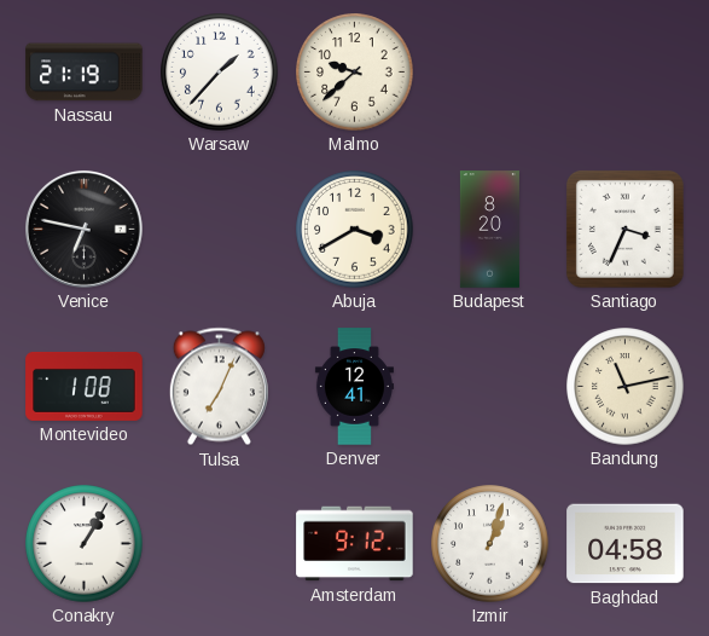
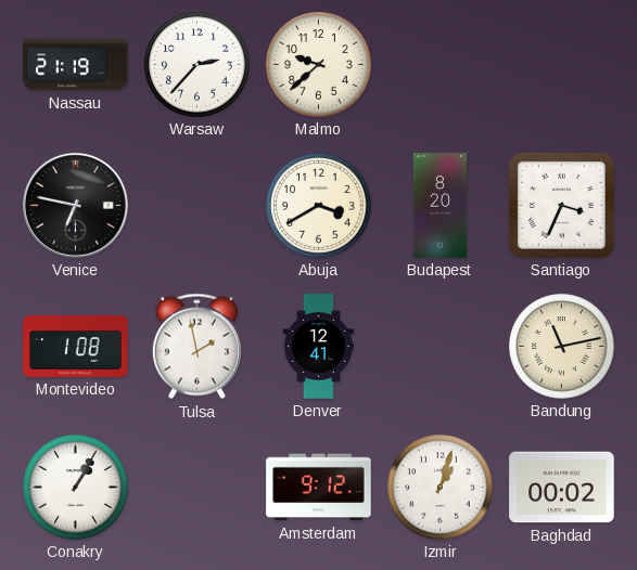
Warsaw: 1:37 -> 2:37
Tulsa: 7:04 -> 1:58
Baghdad: 04:58 -> 00:02
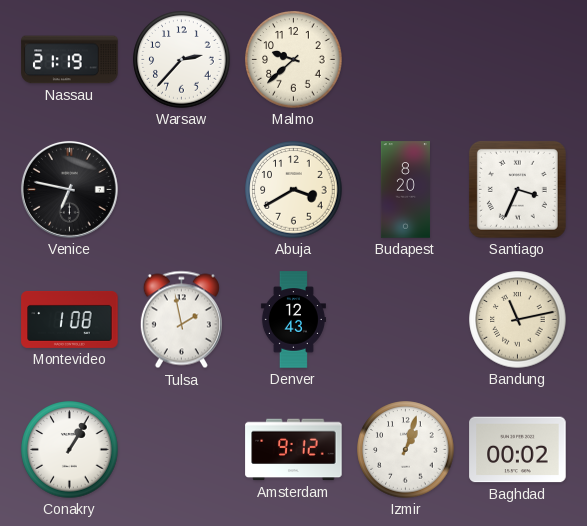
Denver: 12:41 -> 12:43
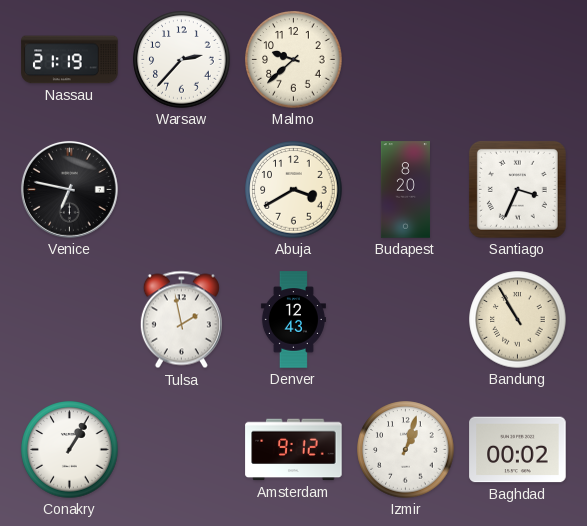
Montevideo: 1:08 -> none
Bandung: 11:13 -> 10:55
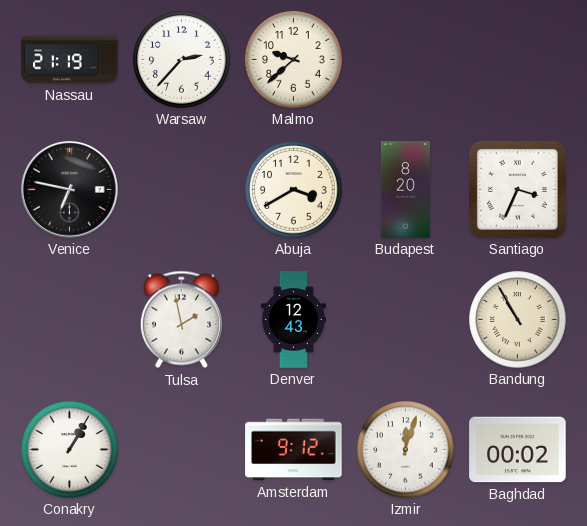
Izmir: 1:03 -> 12:03
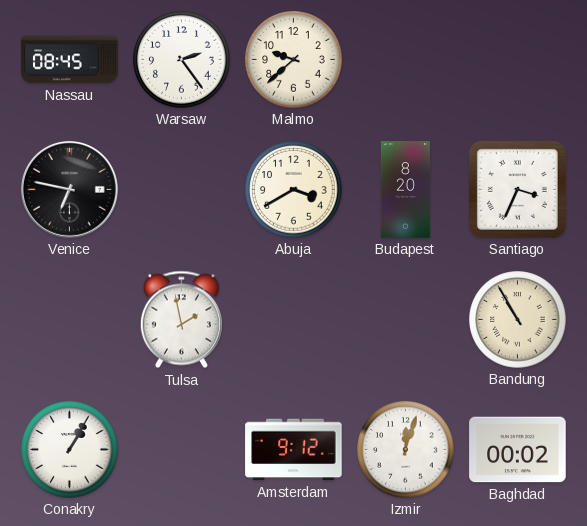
Nassau: 21:19 -> 08:45
Warsaw: 2:37 -> 2:24
Denver: 12:43 -> none
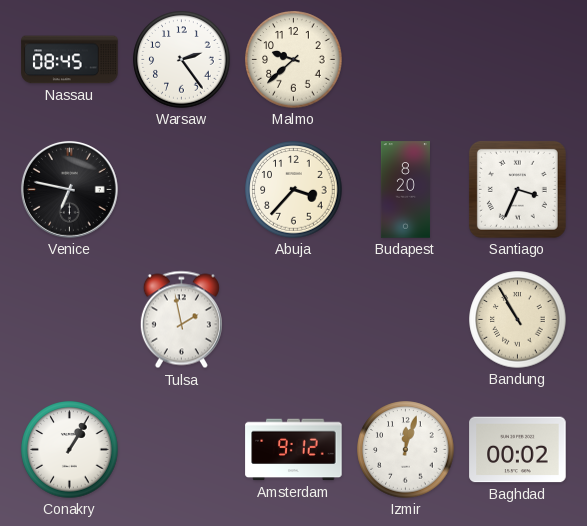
Abuja: 3:40 -> 3:37
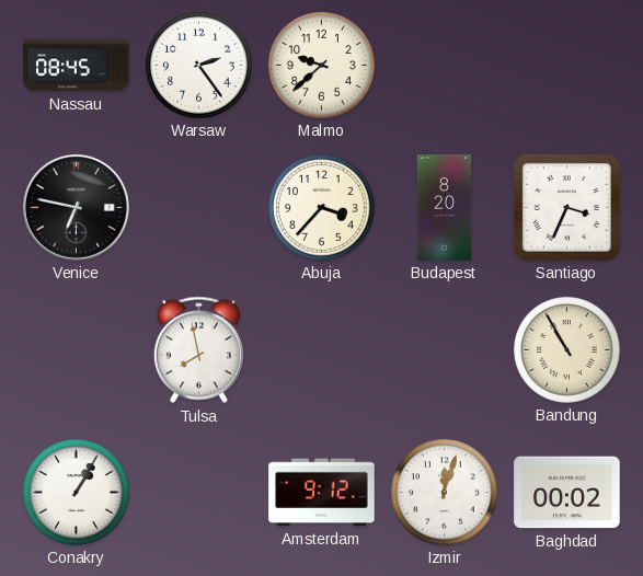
Tulsa: 1:58 -> 7:58
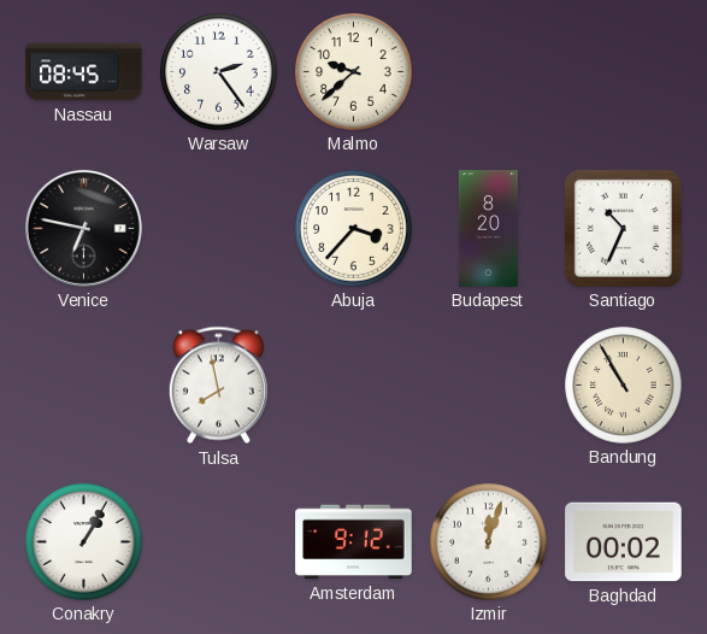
Santiago: 3:34 -> 10:34
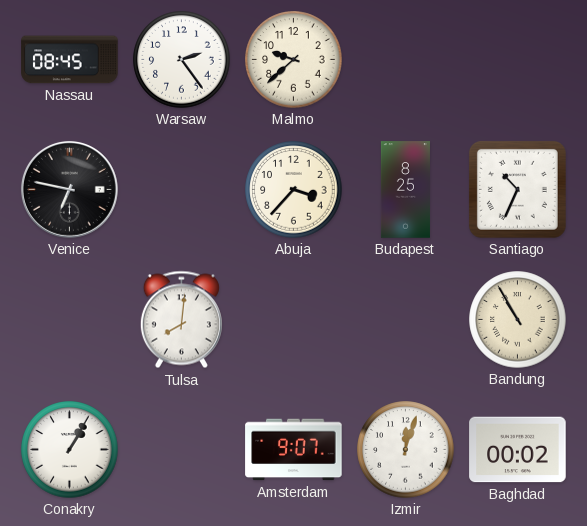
Budapest: 8:20 -> 8:25
Tulsa: 7:58 -> 8:01
Amsterdam: 9:12 -> 9:07
